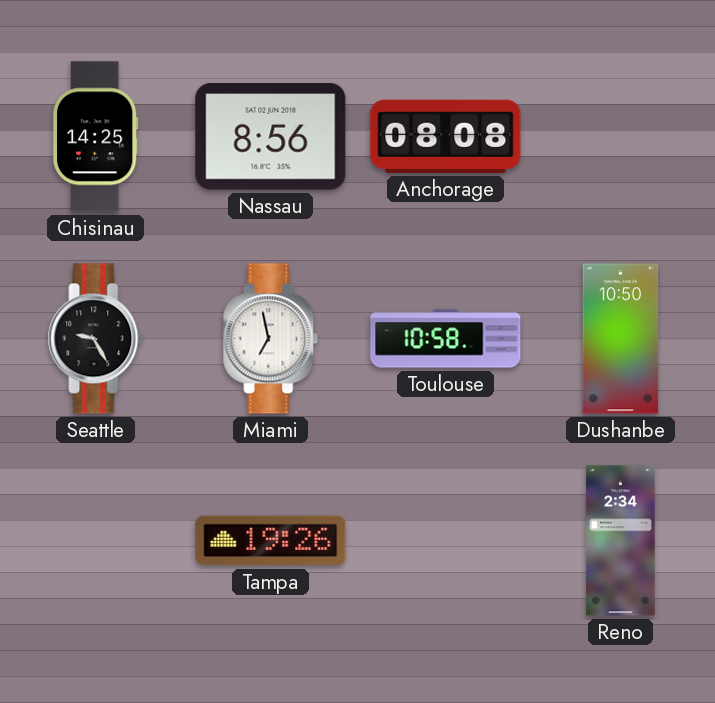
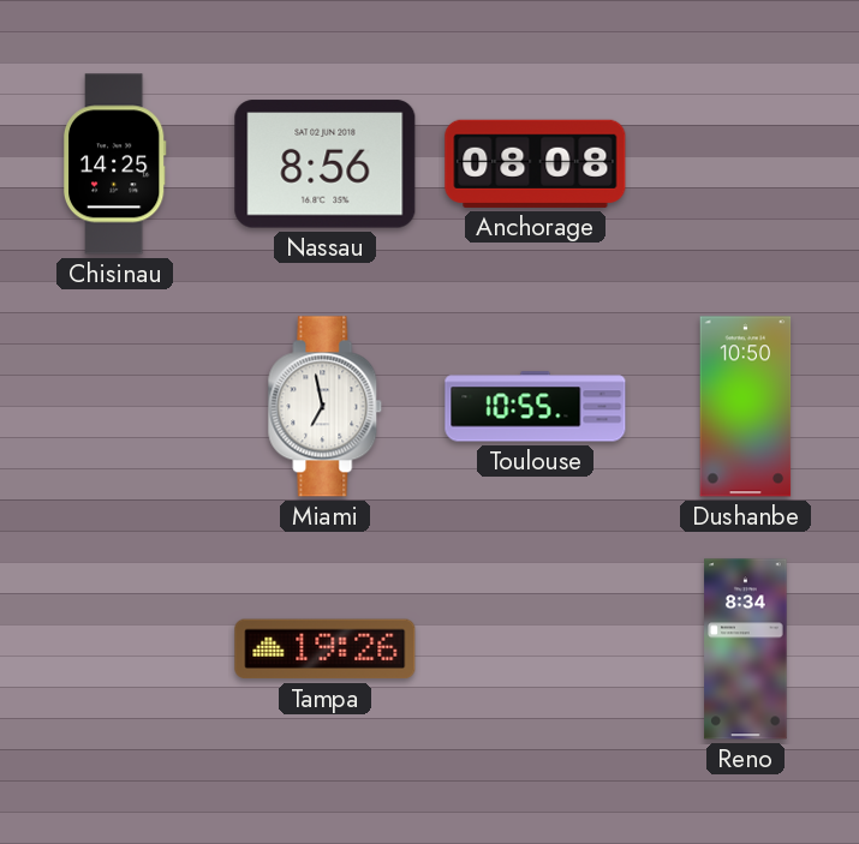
Seattle: 9:25 -> none
Toulouse: 10:58 -> 10:55
Reno: 2:34 -> 8:34
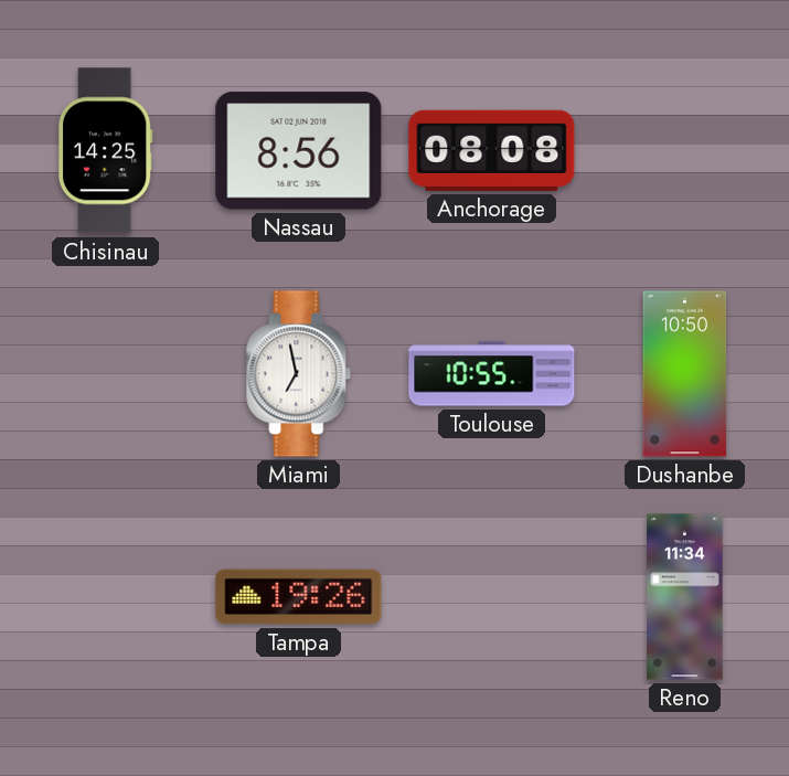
Reno: 8:34 -> 11:34
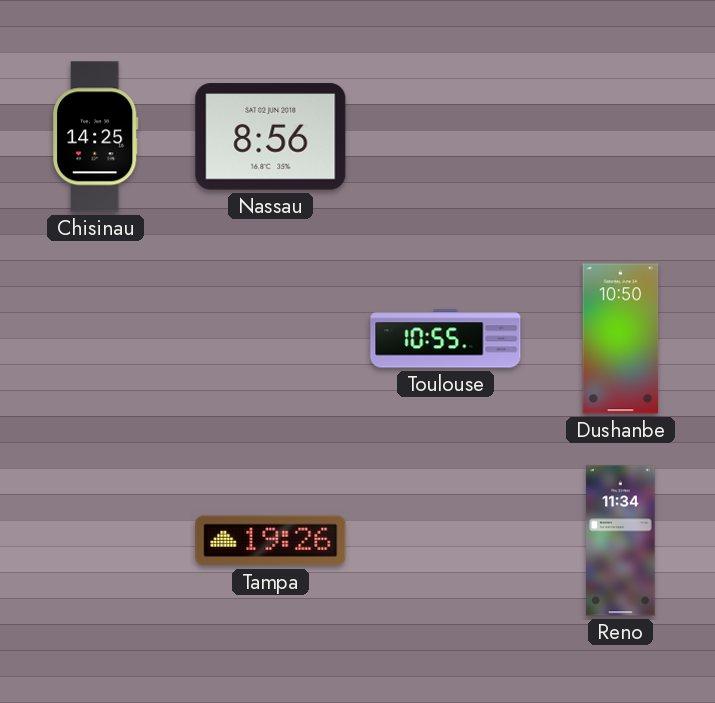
Anchorage: 08:08 -> none
Miami: 6:58 -> none
